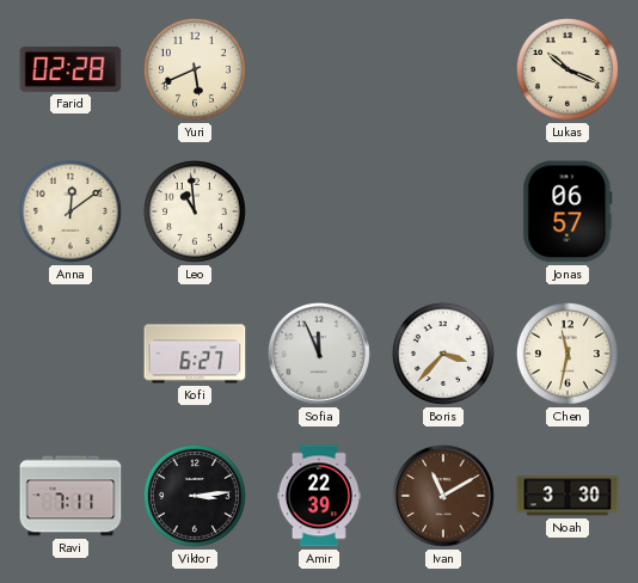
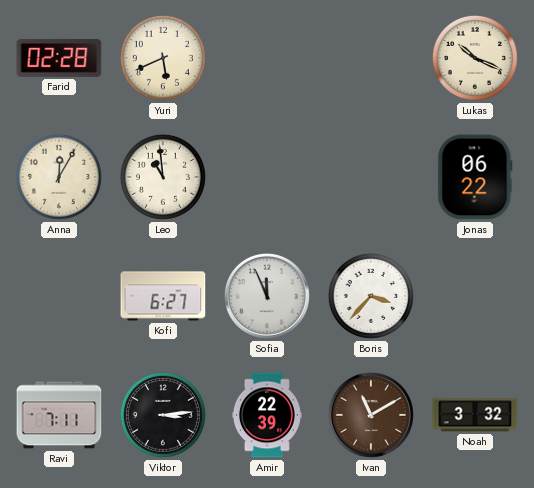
Anna: 12:09 -> 12:05
Jonas: 06:57 -> 06:22
Chen: 11:32 -> none
Noah: 3:30 -> 3:32
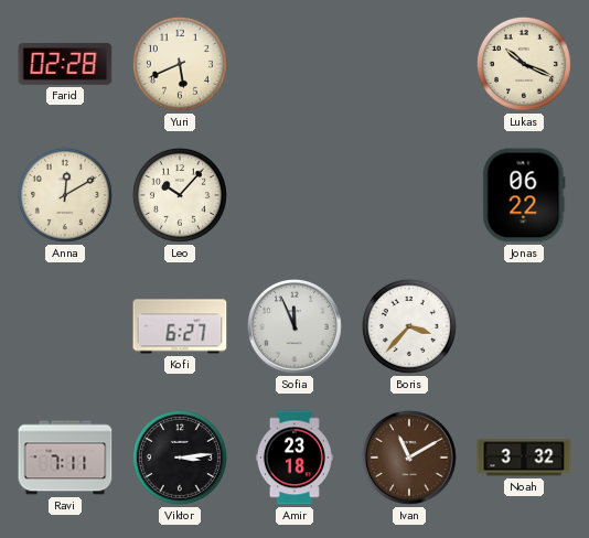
Anna: 12:05 -> 12:10
Leo: 10:59 -> 10:07
Amir: 22:39 -> 23:18
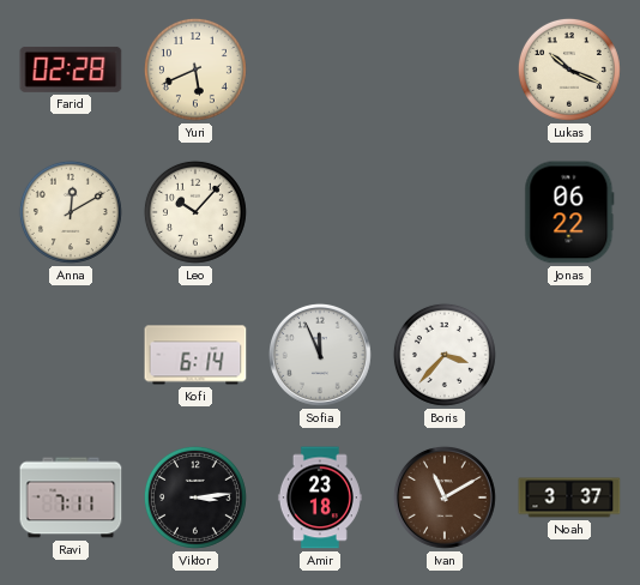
Kofi: 6:27 -> 6:14
Noah: 3:32 -> 3:37
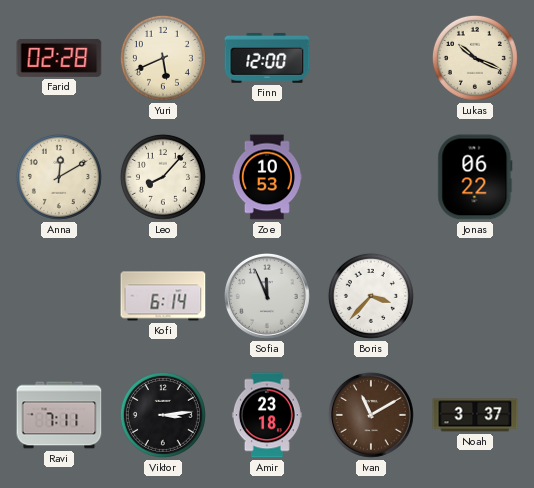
Finn: none -> 12:00
Leo: 10:07 -> 8:07
Zoe: none -> 10:53
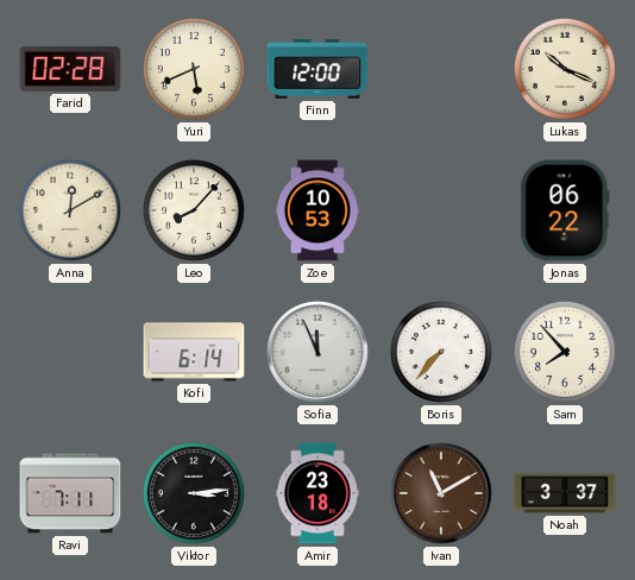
Boris: 3:37 -> 7:37
Sam: none -> 7:53
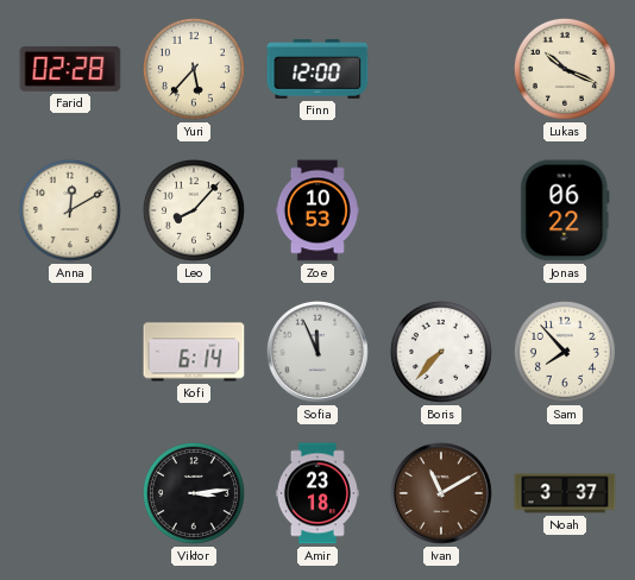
Yuri: 5:41 -> 5:37
Ravi: 7:11 -> none
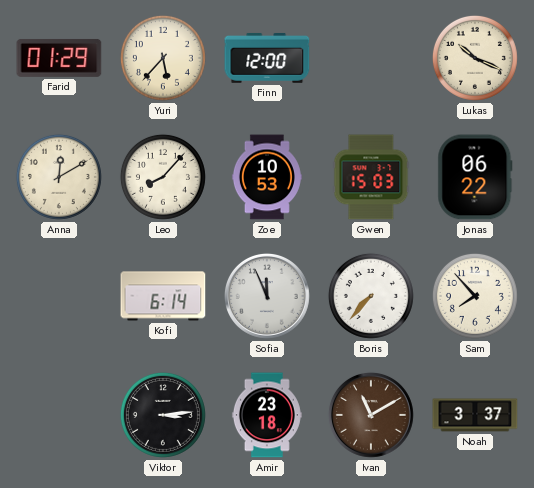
Farid: 02:28 -> 01:29
Gwen: none -> 15:03
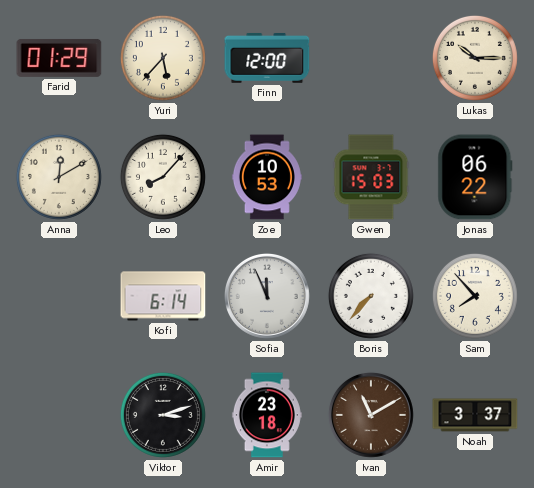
Lukas: 10:19 -> 10:15
Viktor: 3:14 -> 3:12
